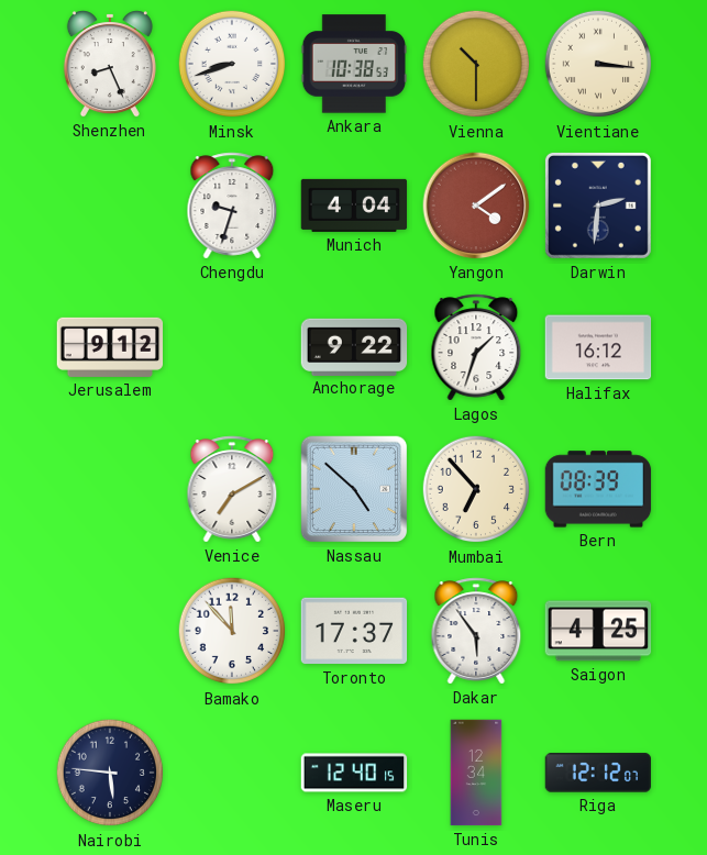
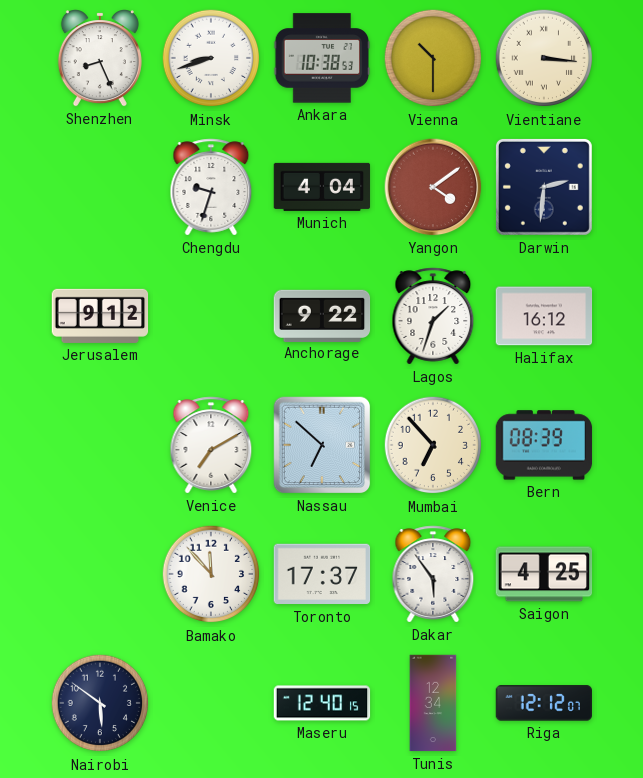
Nassau: 4:52 -> 6:52
Nairobi: 5:46 -> 5:51
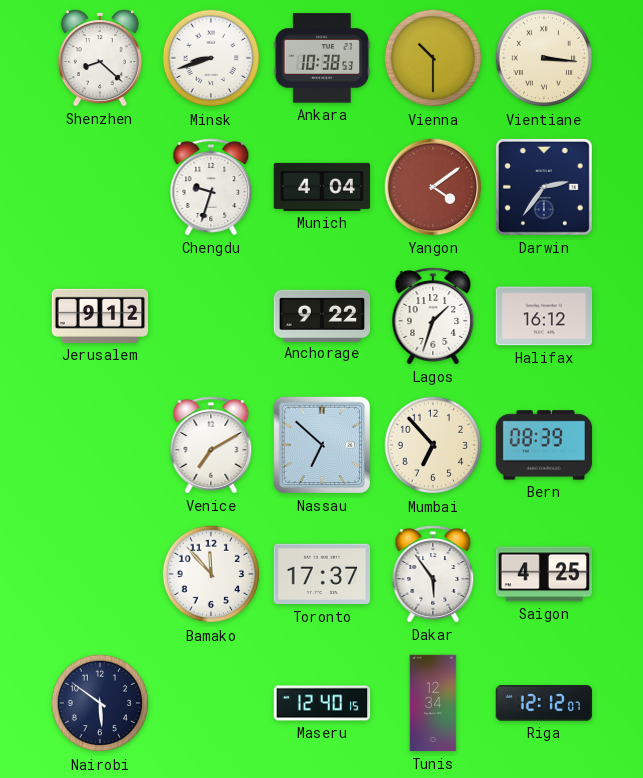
Shenzhen: 8:26 -> 8:22
Darwin: 2:31 -> 2:36
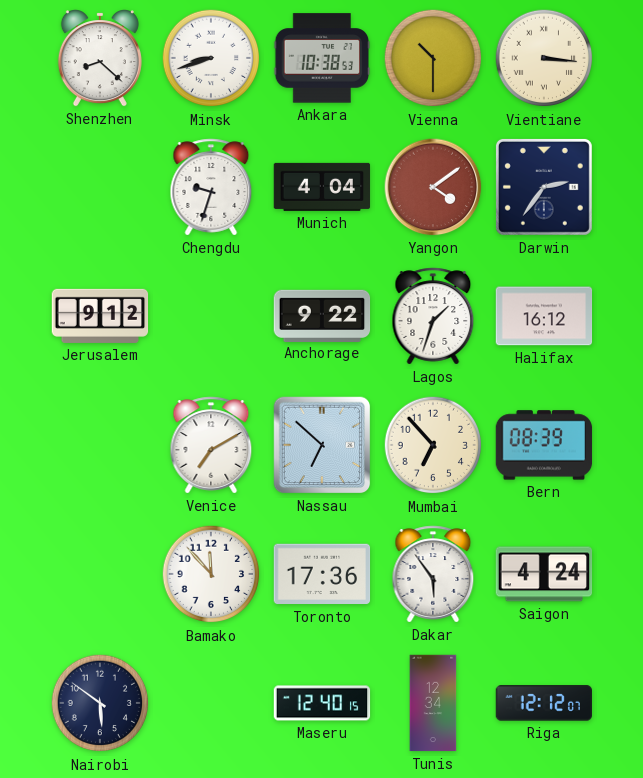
Toronto: 17:37 -> 17:36
Saigon: 4:25 -> 4:24
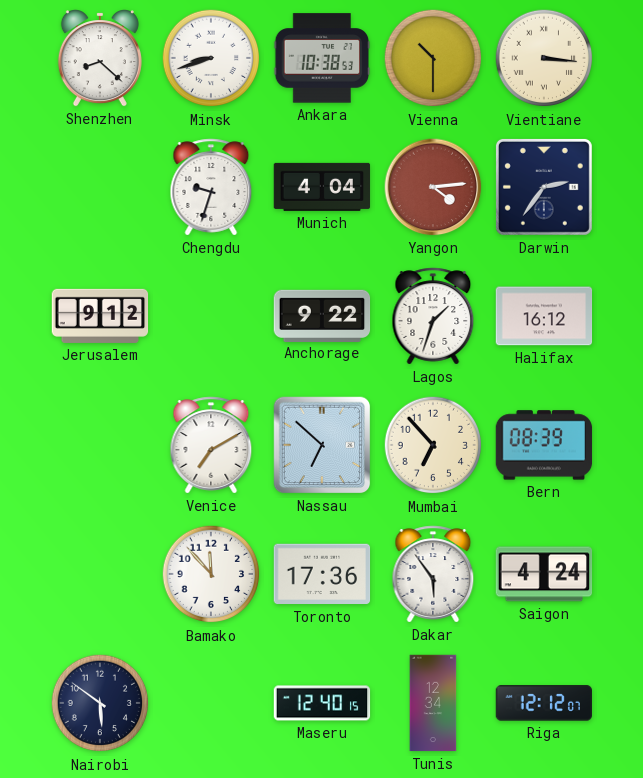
Yangon: 4:09 -> 4:14
